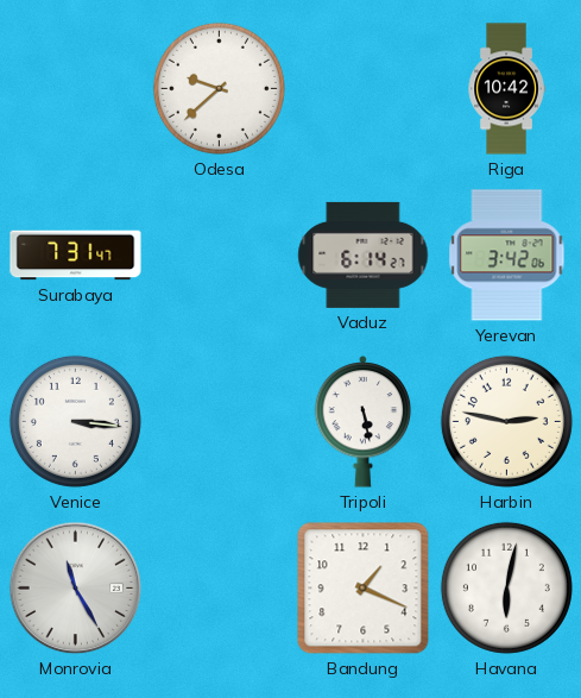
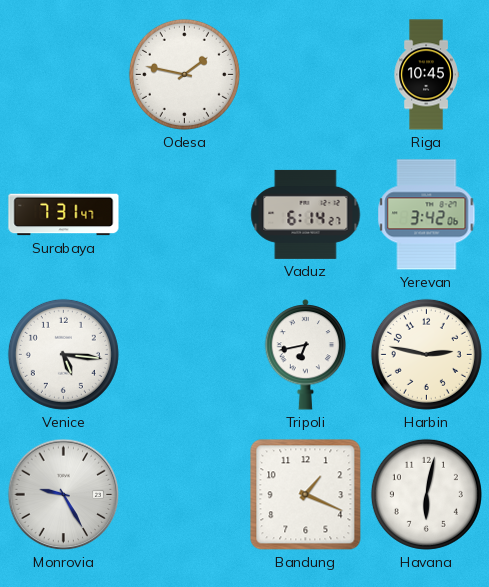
Odesa: 9:38 -> 1:47
Riga: 10:42 -> 10:45
Venice: 3:16 -> 5:16
Tripoli: 5:28 -> 6:43
Monrovia: 11:25 -> 9:25
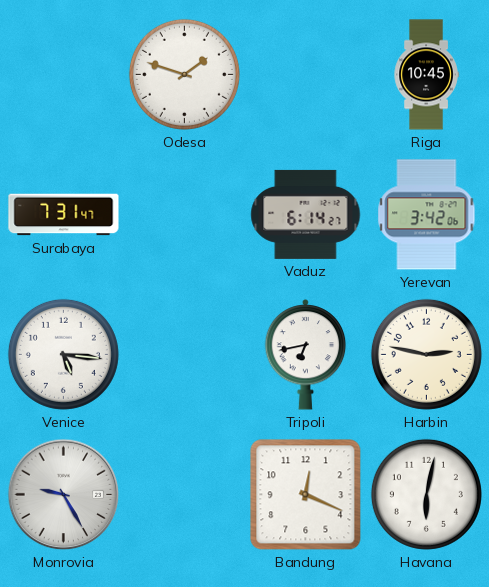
Odesa: 1:47 -> 1:48
Bandung: 1:19 -> 12:19
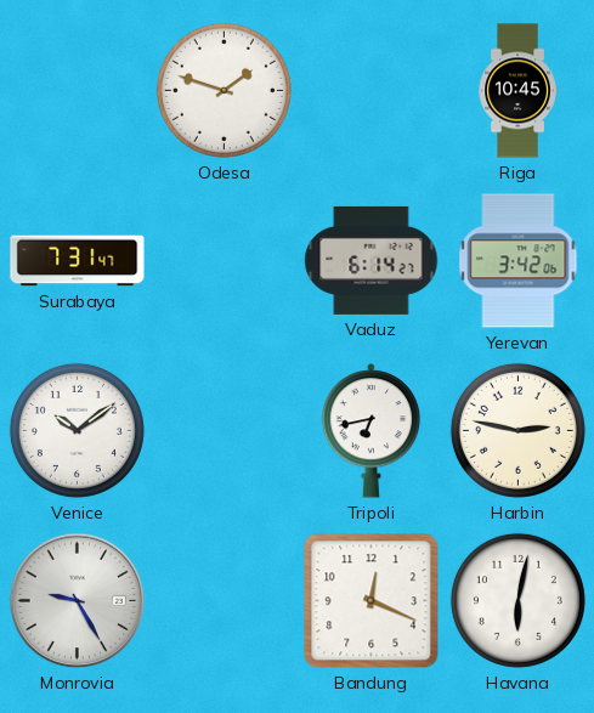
Venice: 5:16 -> 10:09
